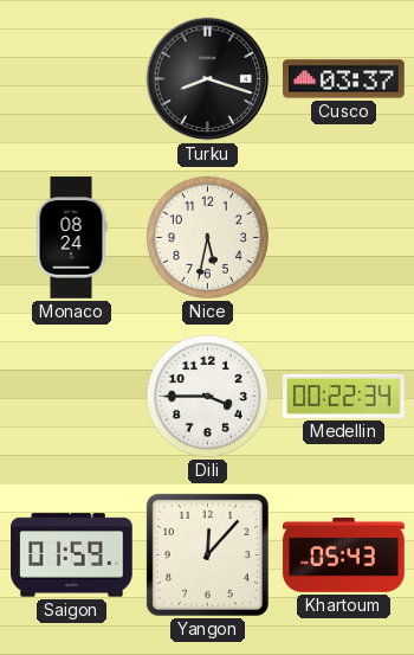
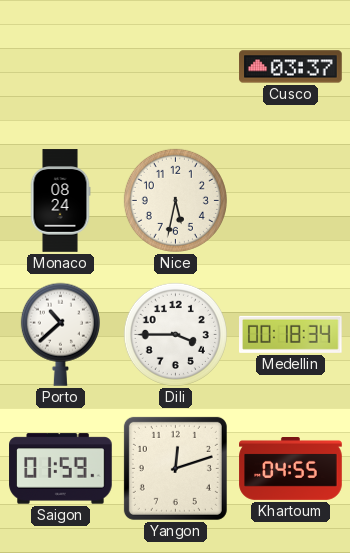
Turku: 8:18 -> none
Porto: none -> 10:38
Medellin: 00:22 -> 00:18
Yangon: 12:07 -> 12:12
Khartoum: 05:43 -> 04:55
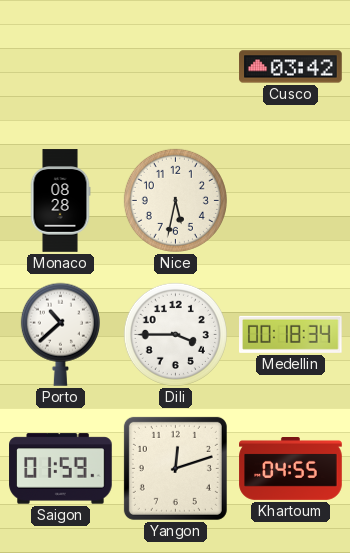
Cusco: 03:37 -> 03:42
Monaco: 08:24 -> 08:28
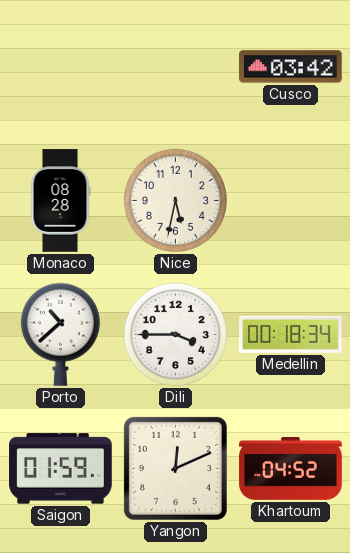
Yangon: 12:12 -> 12:11
Khartoum: 04:55 -> 04:52
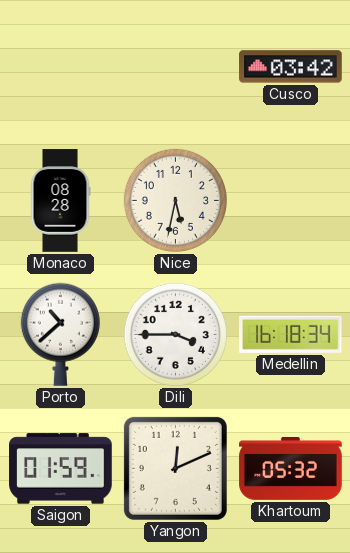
Medellin: 00:18 -> 16:18
Khartoum: 04:52 -> 05:32
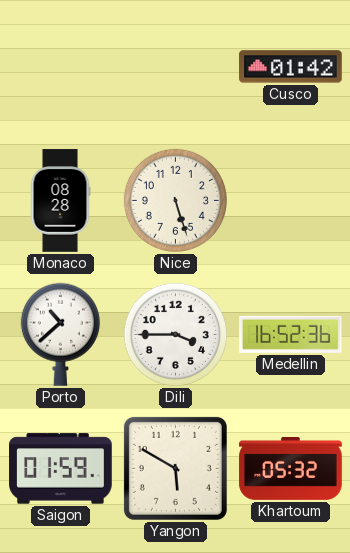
Cusco: 03:42 -> 01:42
Nice: 5:32 -> 5:27
Medellin: 16:18 -> 16:52
Yangon: 12:11 -> 5:50
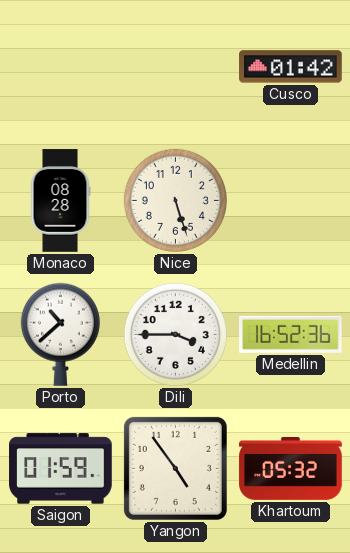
Yangon: 5:50 -> 4:54
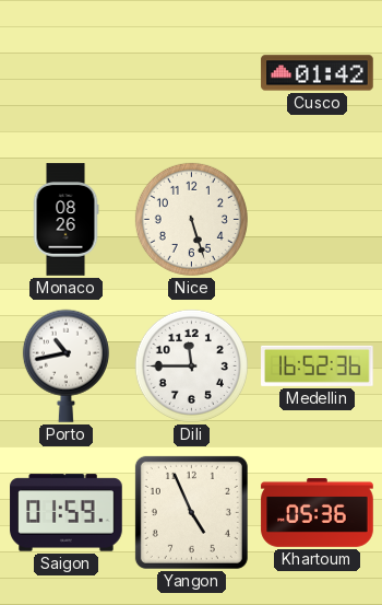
Monaco: 08:28 -> 08:26
Porto: 10:38 -> 10:43
Dili: 3:45 -> 11:45
Yangon: 4:54 -> 4:56
Khartoum: 05:32 -> 05:36
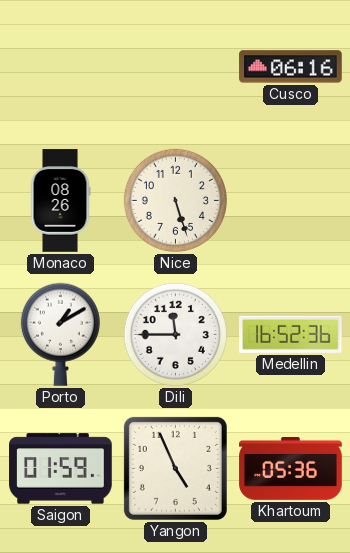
Cusco: 01:42 -> 06:16
Porto: 10:43 -> 1:10
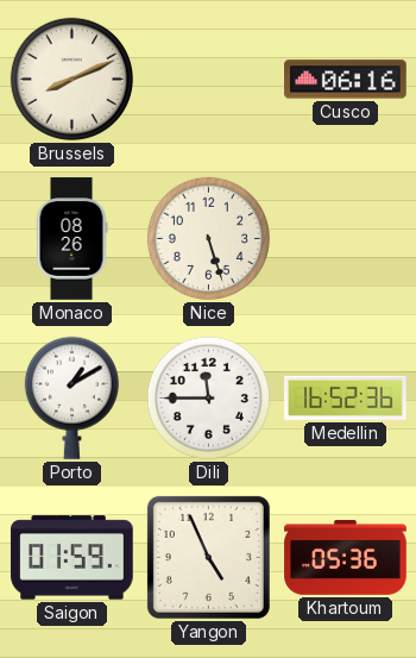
Brussels: none -> 8:11
